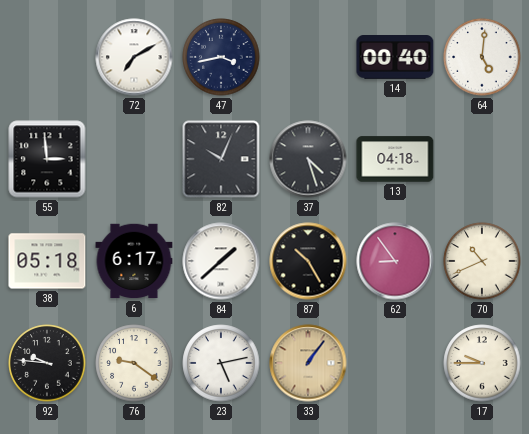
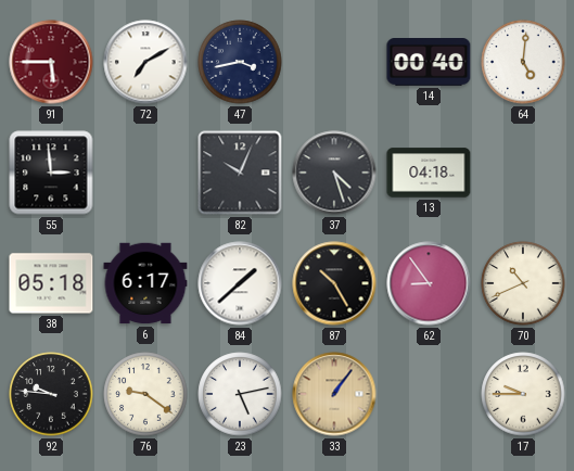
91: none -> 5:45
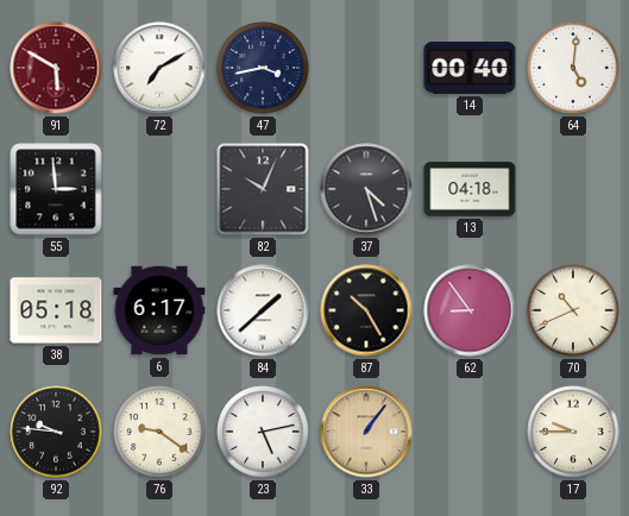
91: 5:45 -> 5:50
